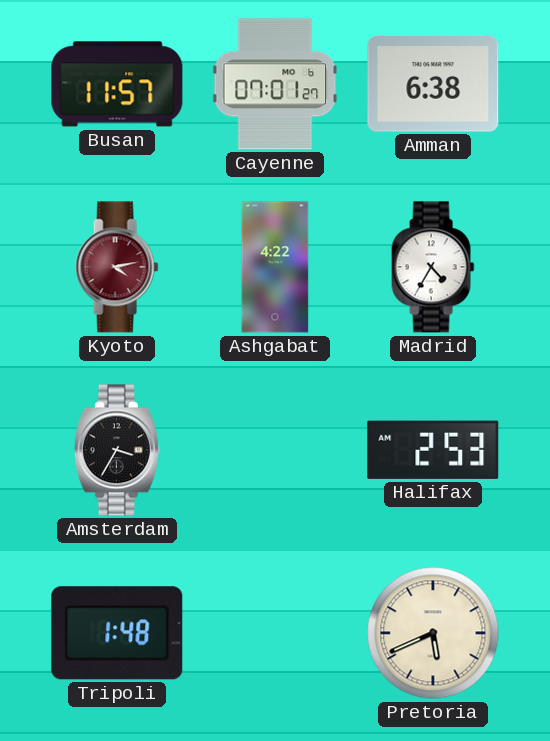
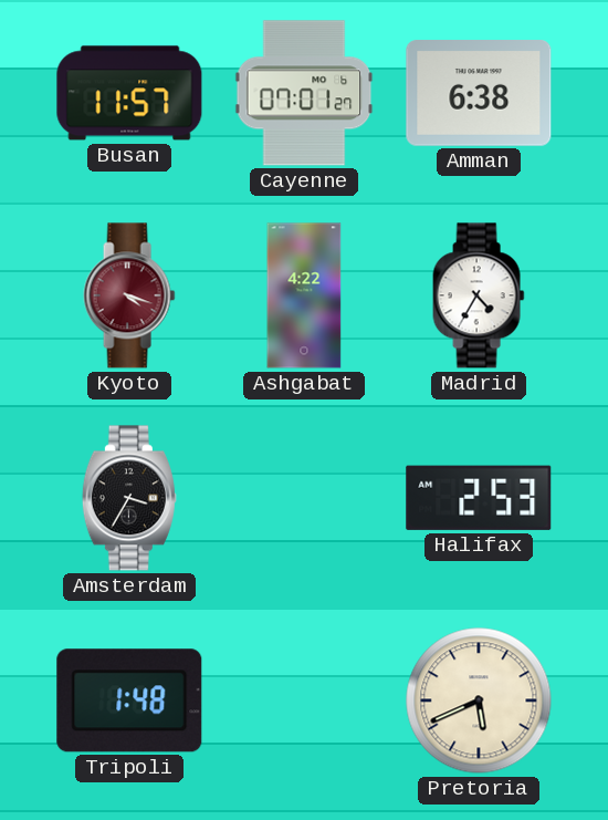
Kyoto: 4:13 -> 4:18
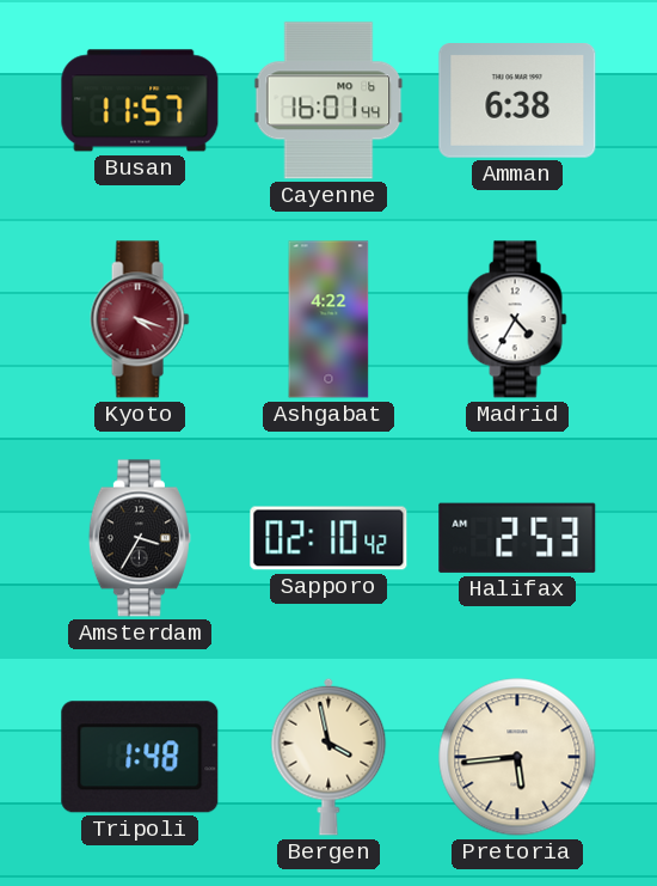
Cayenne: 07:01 -> 16:01
Sapporo: none -> 02:10
Bergen: none -> 3:58
Pretoria: 5:41 -> 5:44
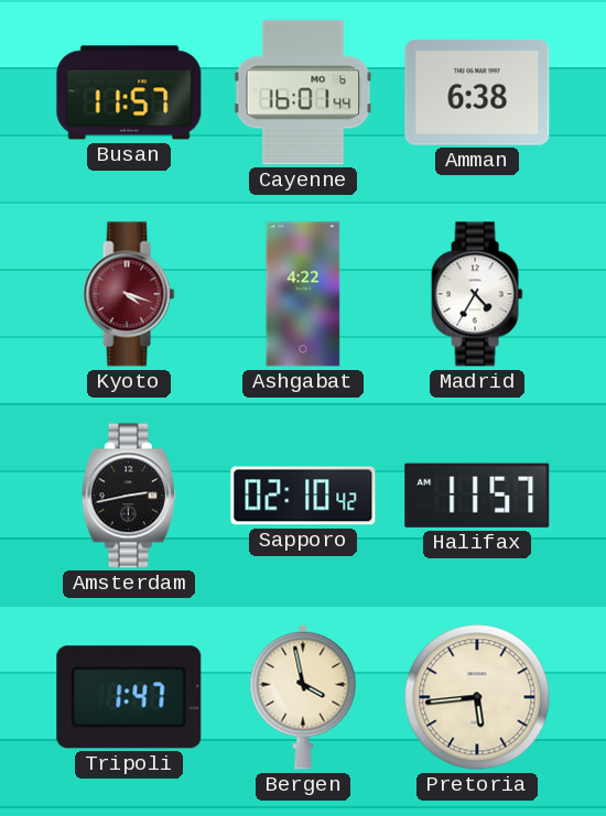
Amsterdam: 3:35 -> 2:43
Halifax: 2:53 -> 11:57
Tripoli: 1:48 -> 1:47
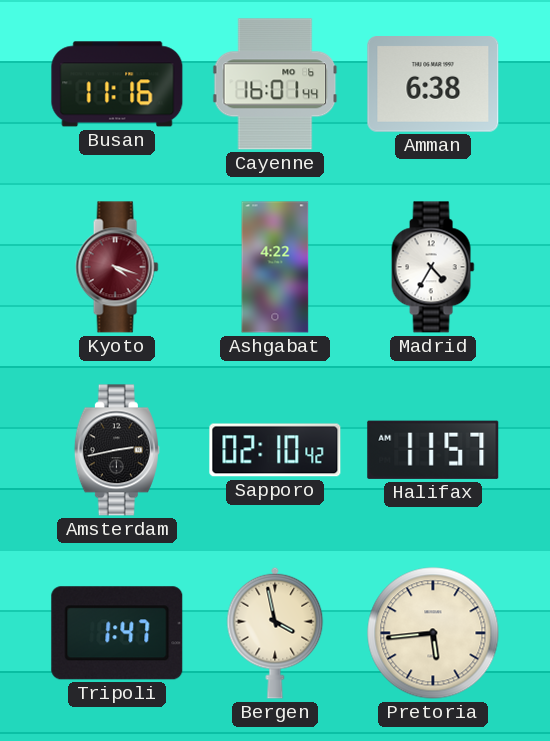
Busan: 11:57 -> 11:16
